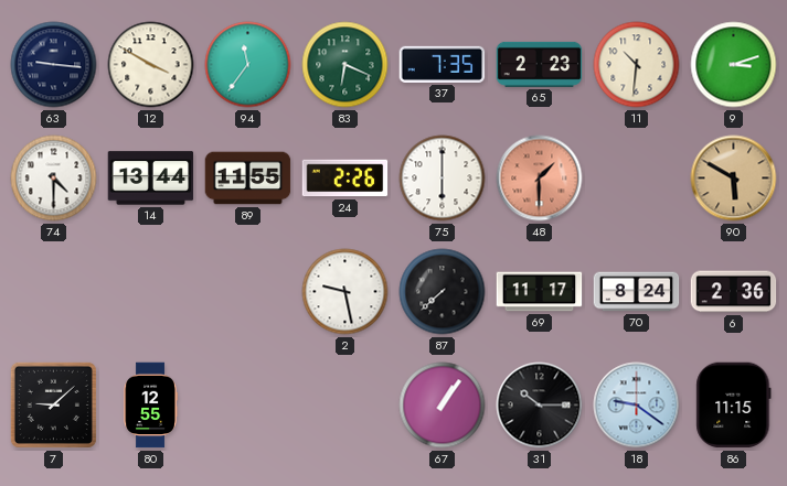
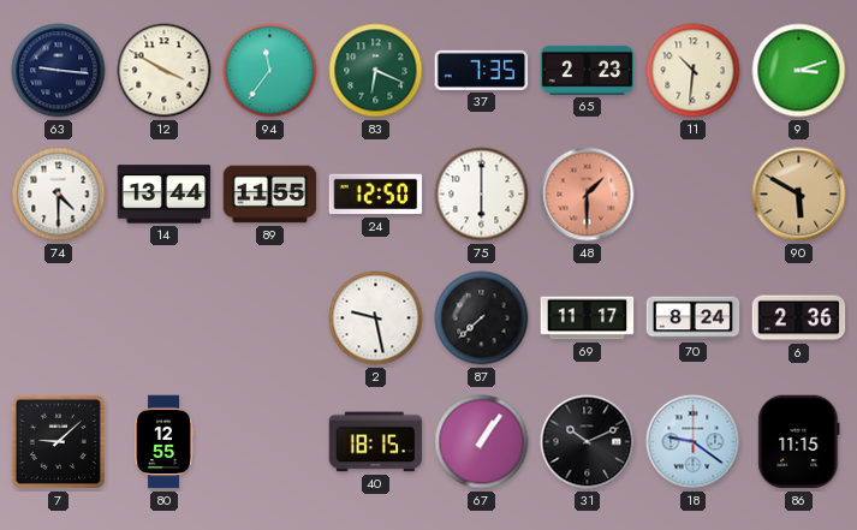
24: 2:26 -> 12:50
40: none -> 18:15
31: 10:15 -> 10:11
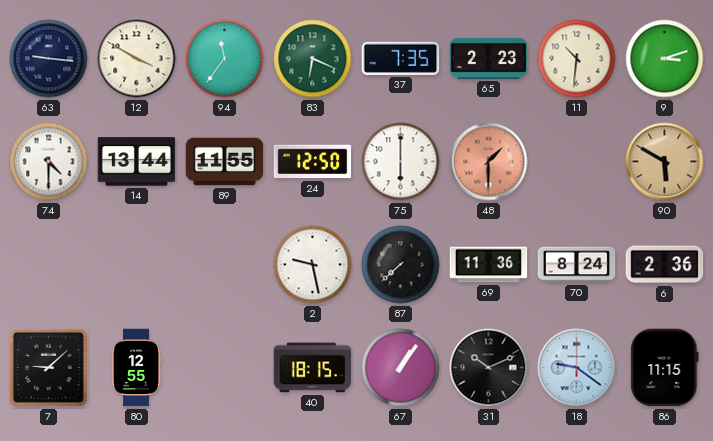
69: 11:17 -> 11:36
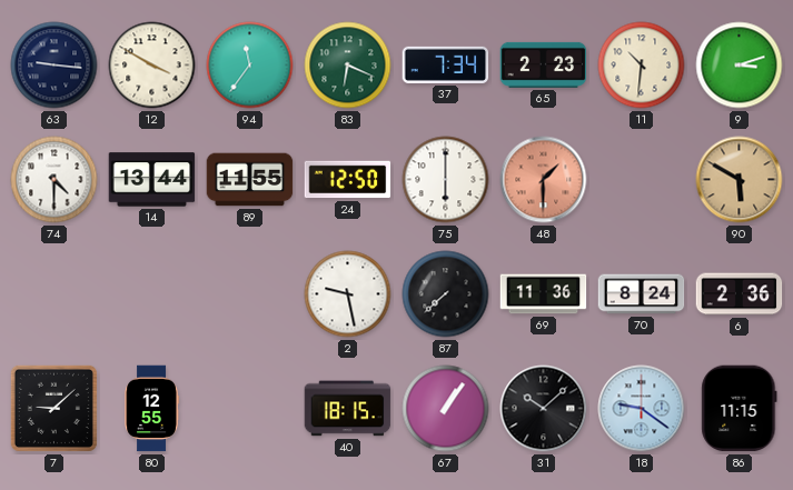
37: 7:35 -> 7:34
31: 10:11 -> 10:08
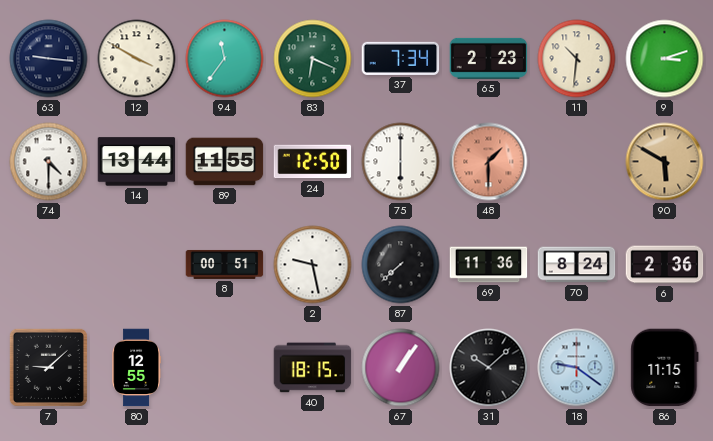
8: none -> 00:51
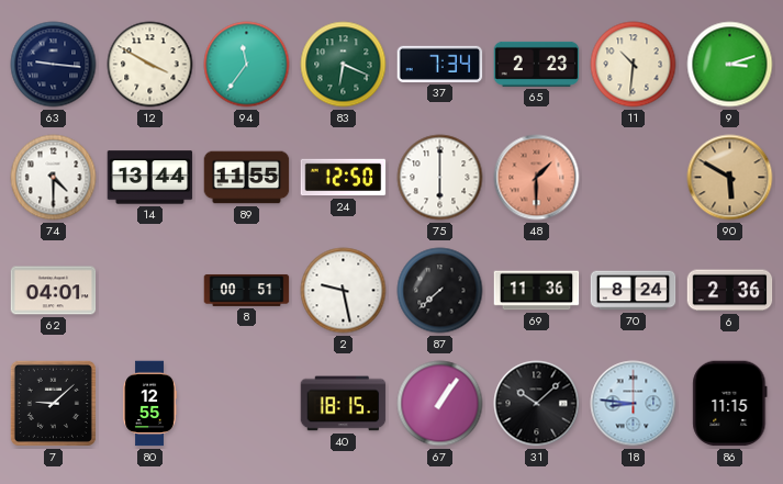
62: none -> 04:01
18: 9:21 -> 8:46
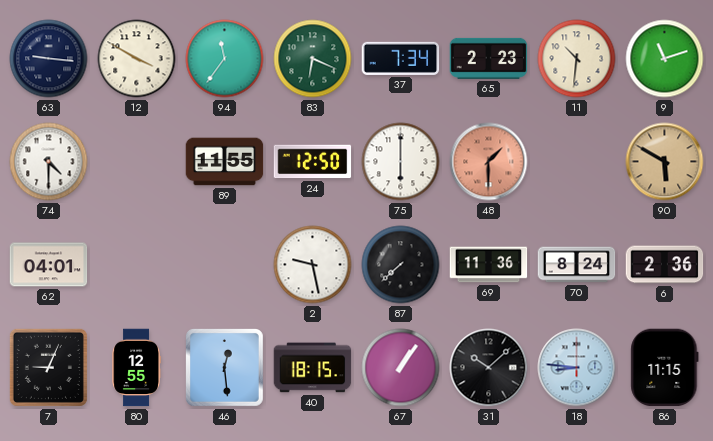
9: 3:12 -> 11:12
14: 13:44 -> none
8: 00:51 -> none
7: 9:08 -> 9:04
46: none -> 12:29
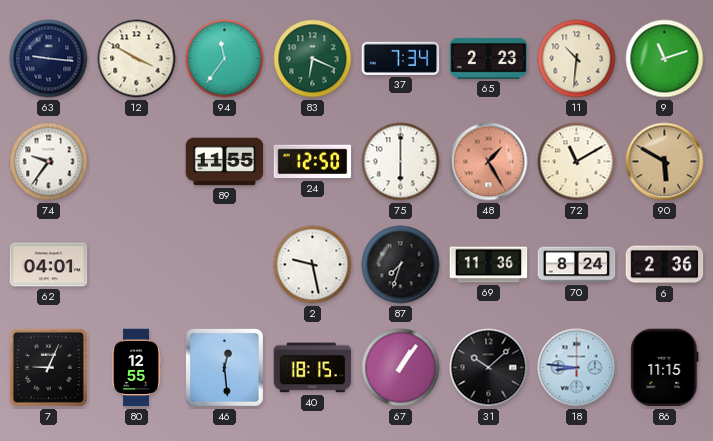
74: 4:30 -> 9:36
48: 1:30 -> 1:25
72: none -> 11:10
87: 7:38 -> 7:33
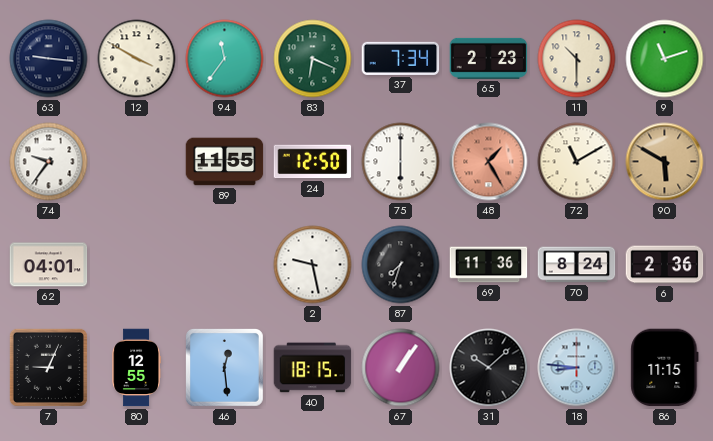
11: 10:31 -> 10:30
